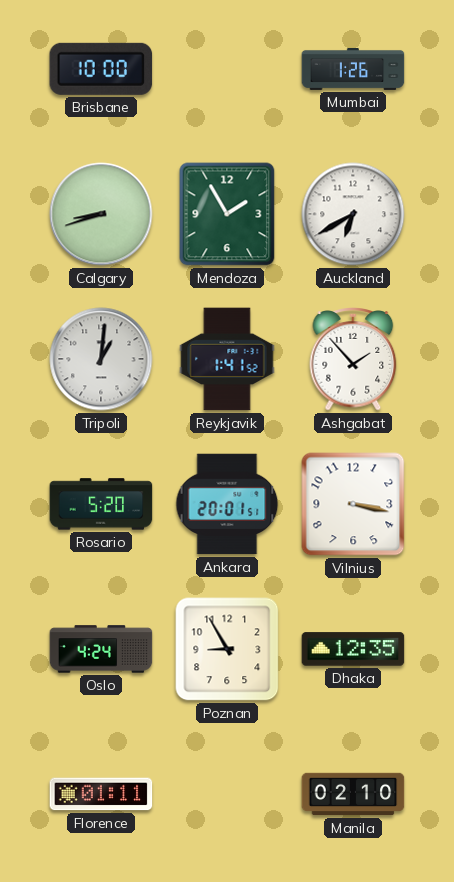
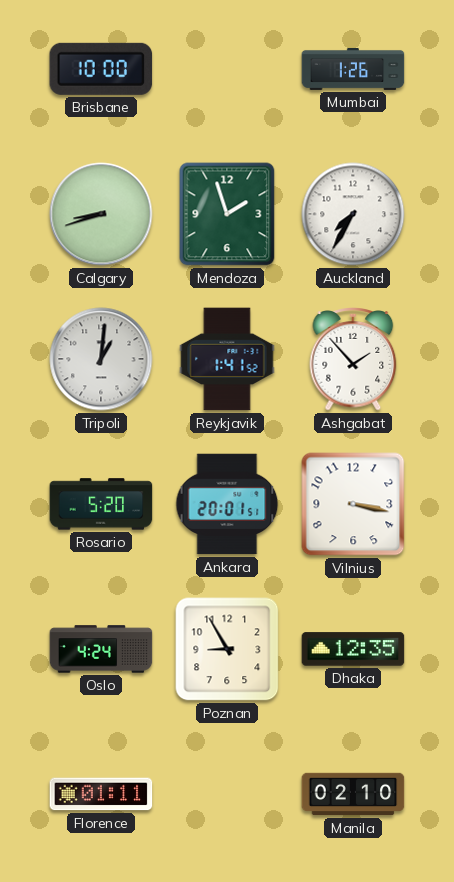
Mendoza: 1:55 -> 1:57
Auckland: 6:40 -> 7:35
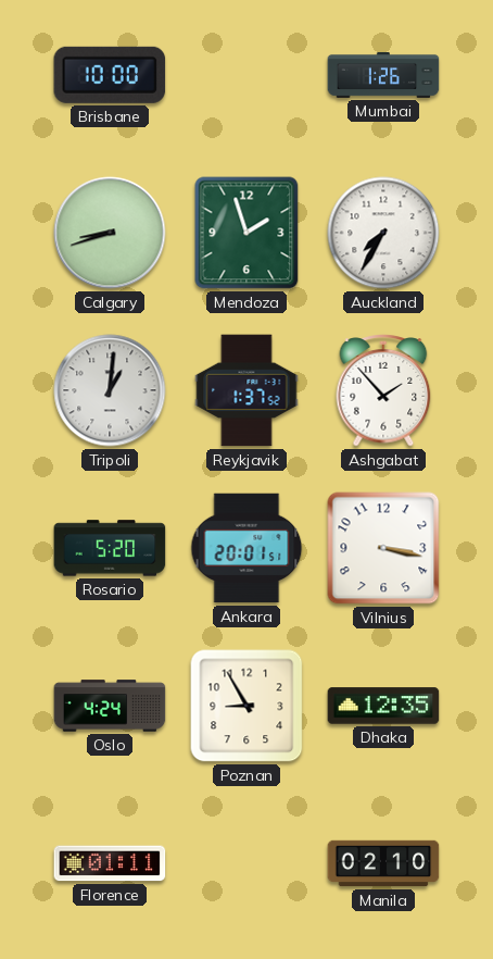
Reykjavik: 1:41 -> 1:37
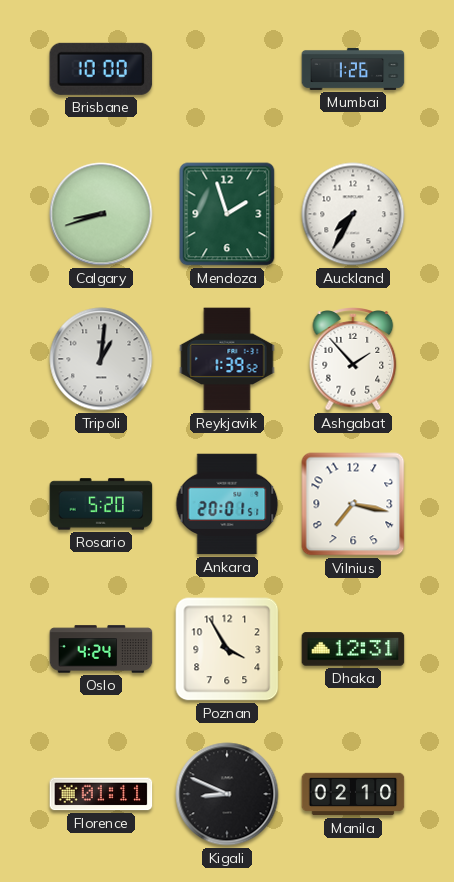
Reykjavik: 1:37 -> 1:39
Vilnius: 3:17 -> 7:17
Poznan: 8:55 -> 3:55
Dhaka: 12:35 -> 12:31
Kigali: none -> 8:49
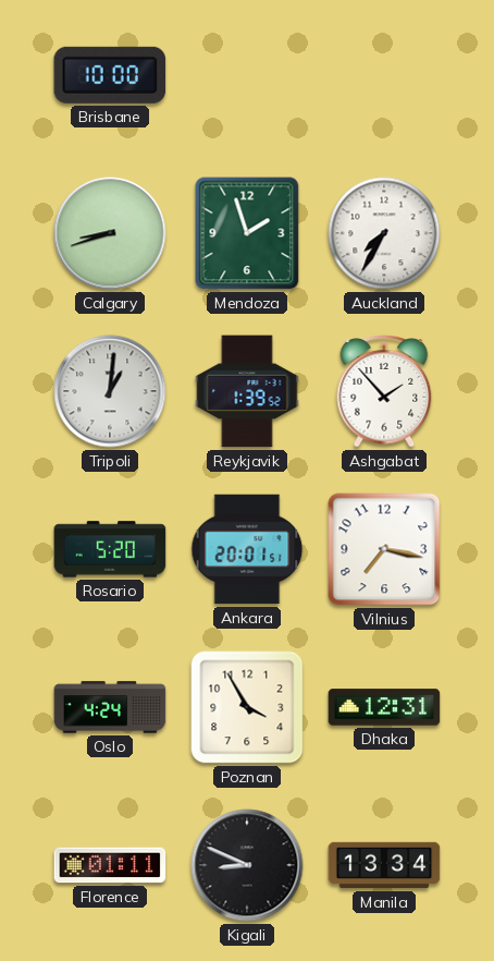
Mumbai: 1:26 -> none
Manila: 02:10 -> 13:34
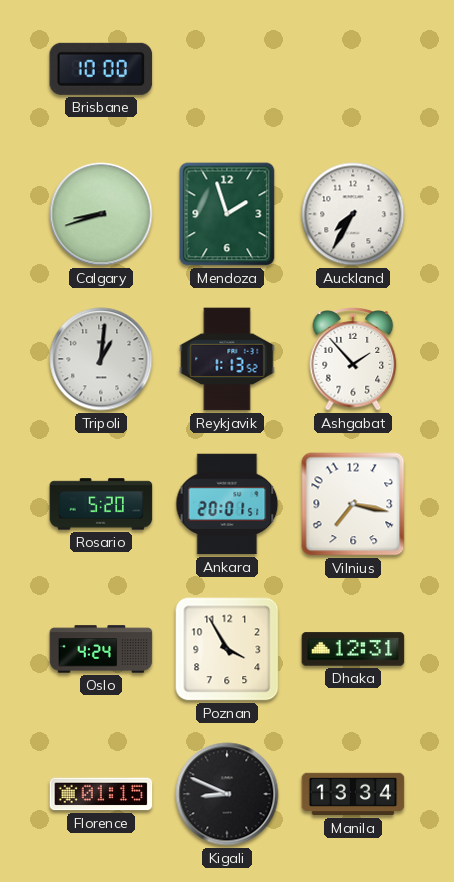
Reykjavik: 1:39 -> 1:13
Florence: 01:11 -> 01:15
